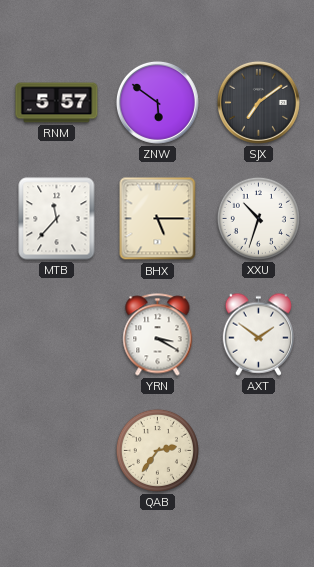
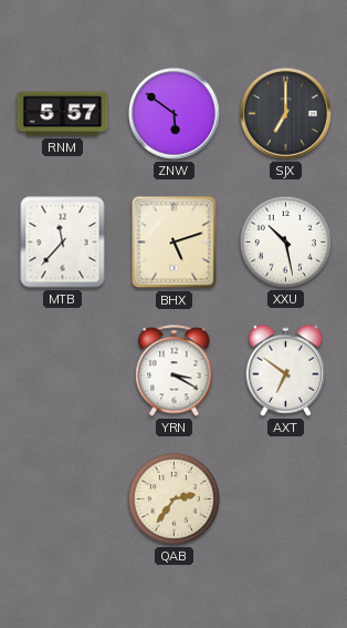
SJX: 7:09 -> 7:00
BHX: 5:15 -> 5:12
XXU: 10:33 -> 10:28
AXT: 1:51 -> 6:51
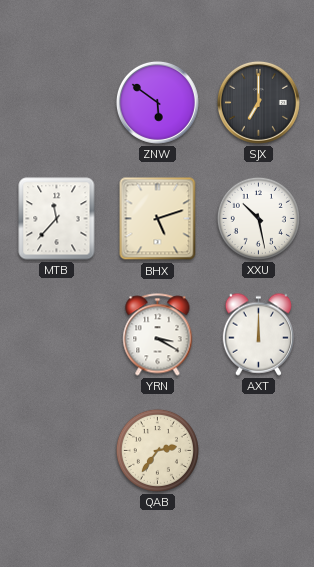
RNM: 5:57 -> none
AXT: 6:51 -> 12:00
